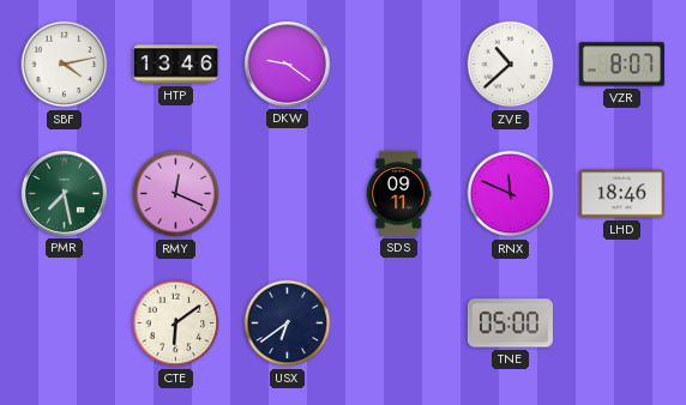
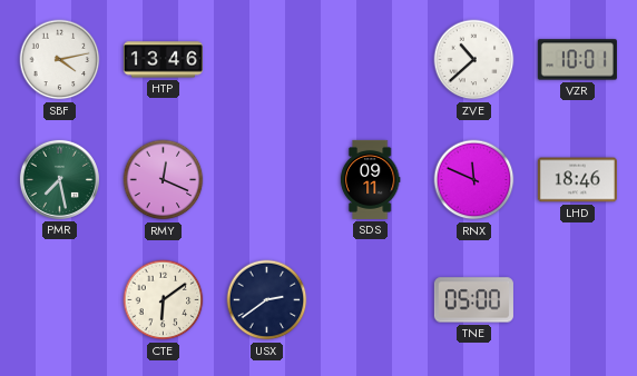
DKW: 9:21 -> none
VZR: 8:07 -> 10:01
USX: 6:39 -> 2:39
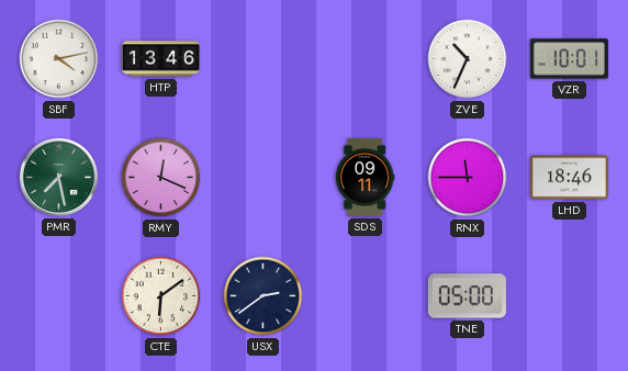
ZVE: 10:38 -> 10:34
RNX: 11:49 -> 11:45
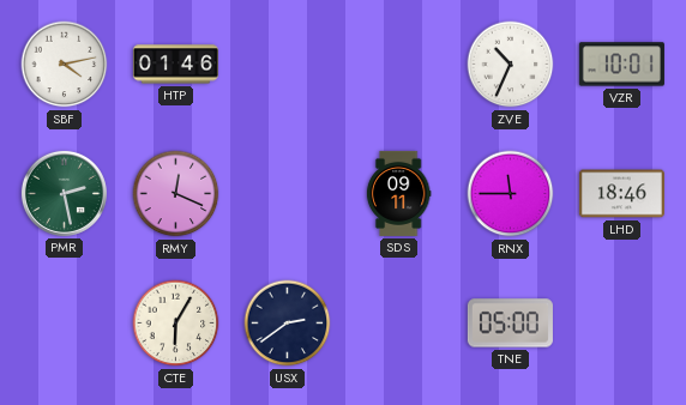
HTP: 13:46 -> 01:46
PMR: 7:28 -> 2:28
CTE: 6:09 -> 6:05
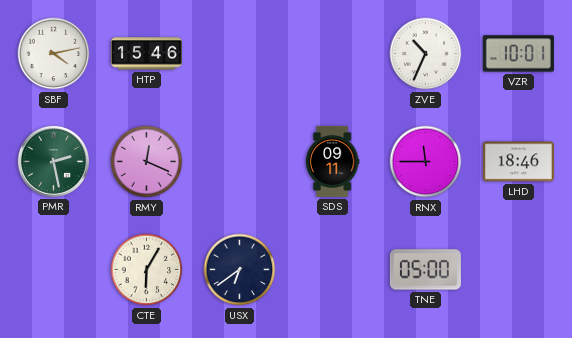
HTP: 01:46 -> 15:46
USX: 2:39 -> 6:39
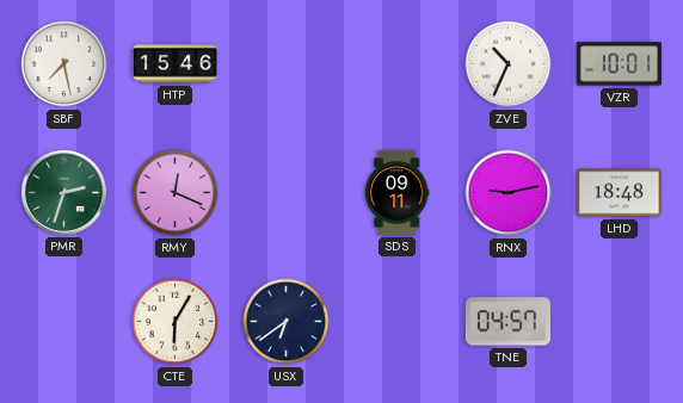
SBF: 4:13 -> 7:28
PMR: 2:28 -> 2:33
RNX: 11:45 -> 9:13
LHD: 18:46 -> 18:48
TNE: 05:00 -> 04:57
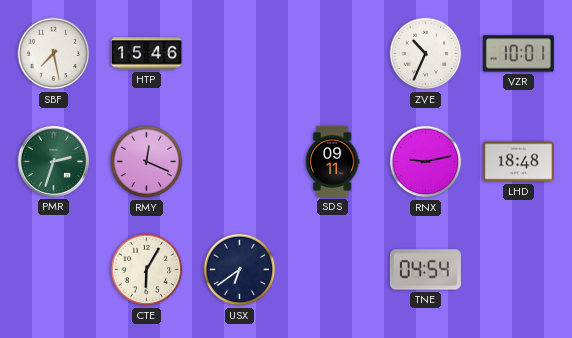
TNE: 04:57 -> 04:54
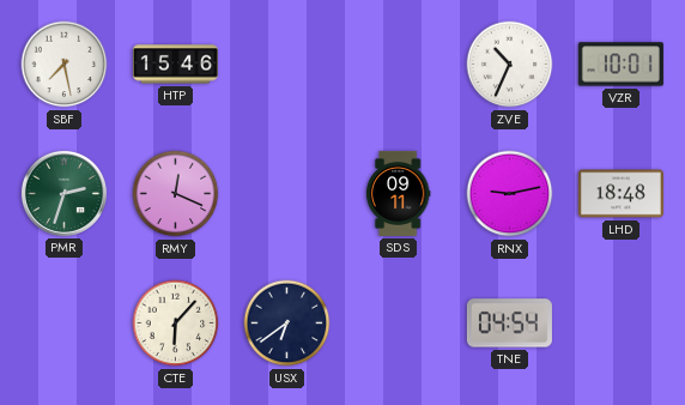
CTE: 6:05 -> 6:07
